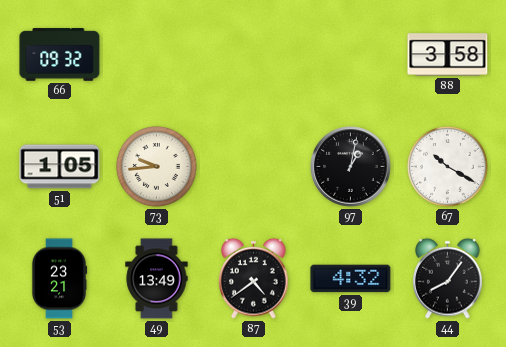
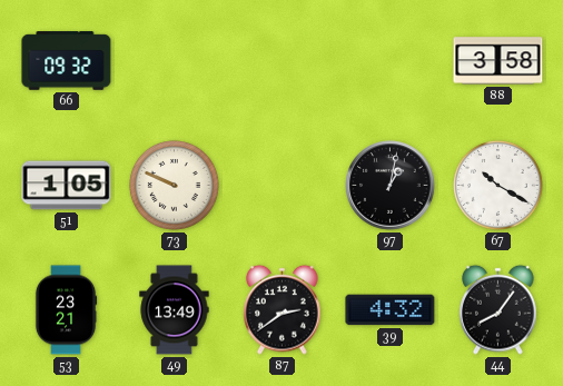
73: 9:44 -> 9:49
87: 4:39 -> 2:39
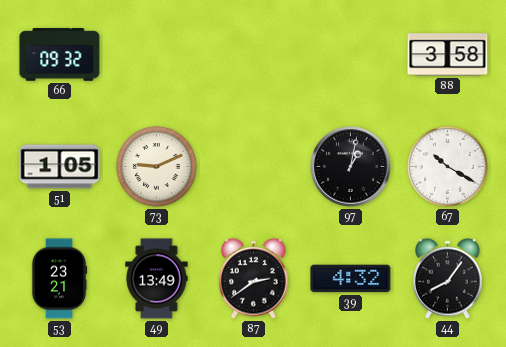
73: 9:49 -> 9:11
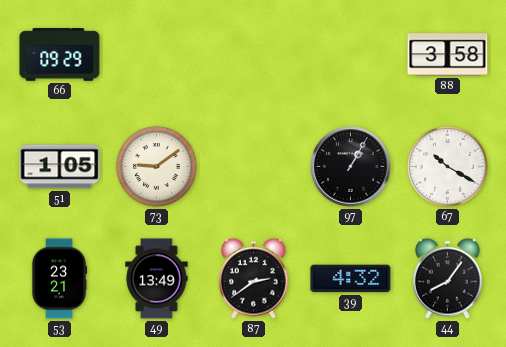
66: 09:32 -> 09:29
73: 9:11 -> 9:09
97: 1:02 -> 1:05
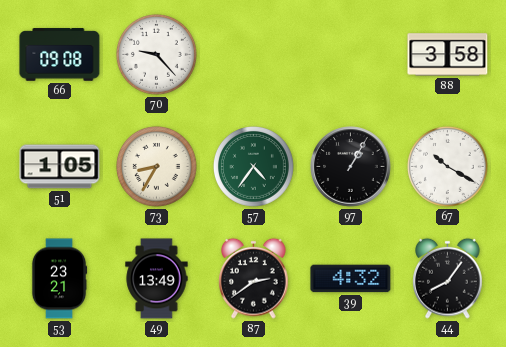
66: 09:29 -> 09:08
70: none -> 9:23
73: 9:09 -> 8:35
57: none -> 4:36
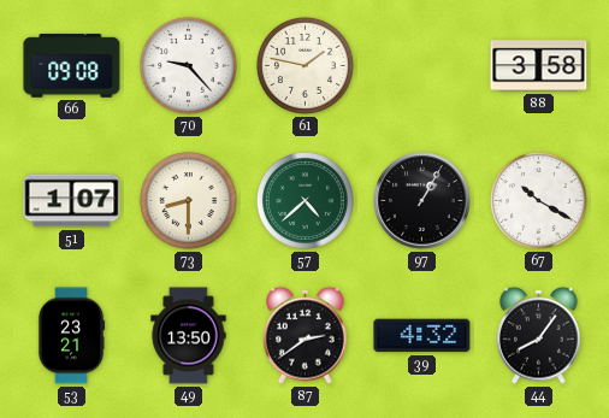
61: none -> 1:47
51: 1:05 -> 1:07
73: 8:35 -> 8:30
57: 4:36 -> 4:38
49: 13:49 -> 13:50
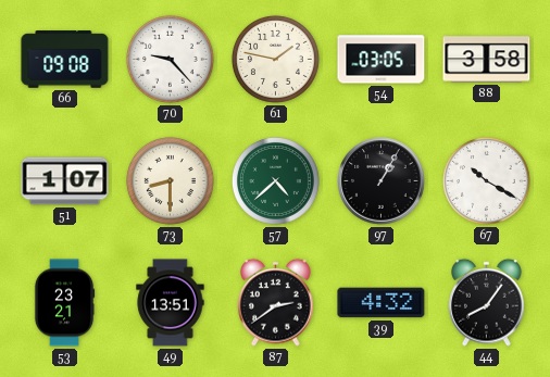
54: none -> 03:05
49: 13:50 -> 13:51
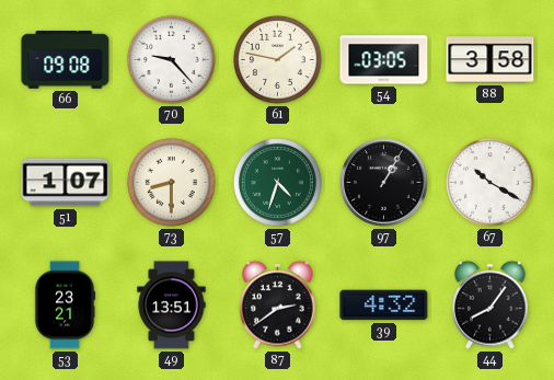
57: 4:38 -> 4:33
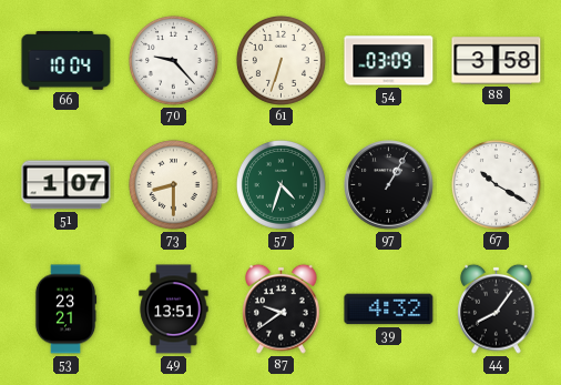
66: 09:08 -> 10:04
61: 1:47 -> 6:33
54: 03:05 -> 03:09
87: 2:39 -> 9:39
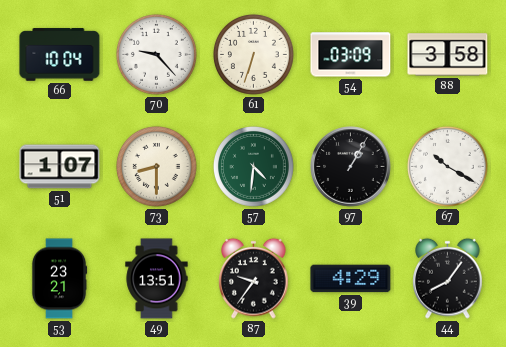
57: 4:33 -> 4:31
87: 9:39 -> 9:36
39: 4:32 -> 4:29
